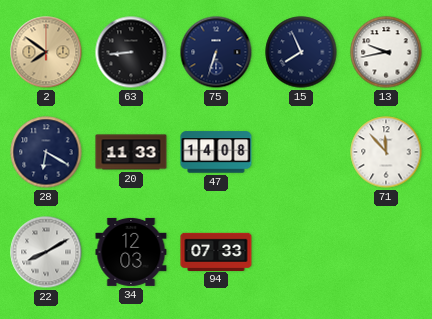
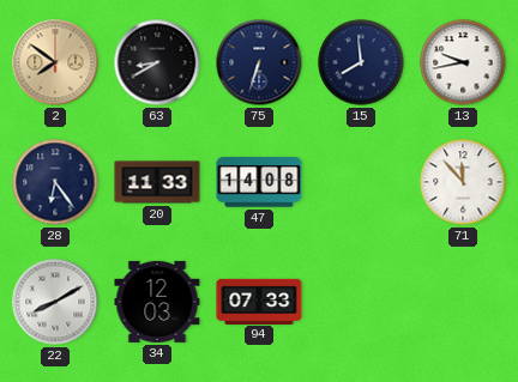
63: 8:44 -> 8:40
15: 7:56 -> 7:59
28: 6:20 -> 6:24
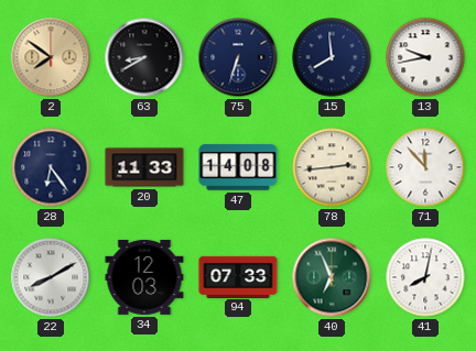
78: none -> 2:44
40: none -> 6:56
41: none -> 8:02
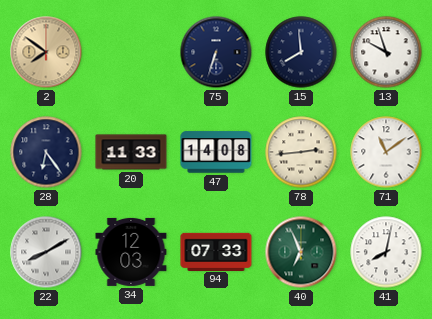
63: 8:40 -> none
13: 9:43 -> 9:57
71: 11:53 -> 11:09
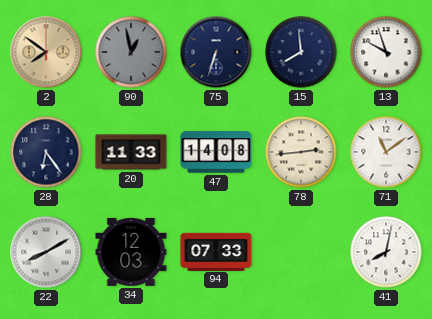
90: none -> 12:58
40: 6:56 -> none
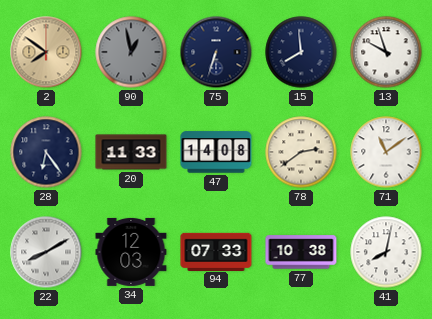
78: 2:44 -> 2:39
77: none -> 10:38
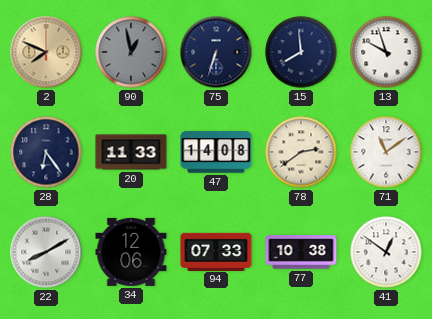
2: 7:51 -> 7:49
34: 12:03 -> 12:06
41: 8:02 -> 12:51
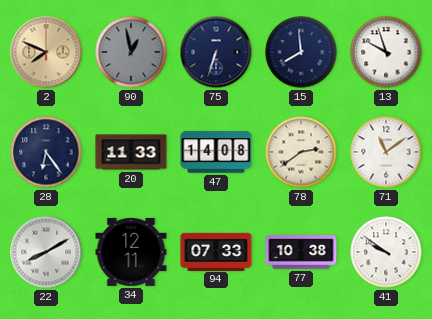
34: 12:06 -> 12:11
41: 12:51 -> 9:51
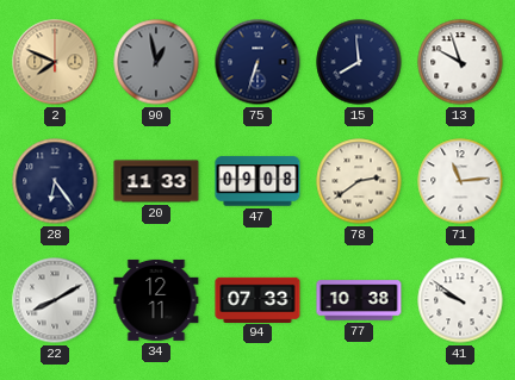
47: 14:08 -> 09:08
71: 11:09 -> 11:14
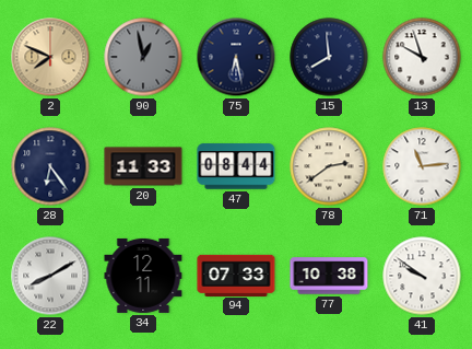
75: 6:33 -> 6:28
47: 09:08 -> 08:44
